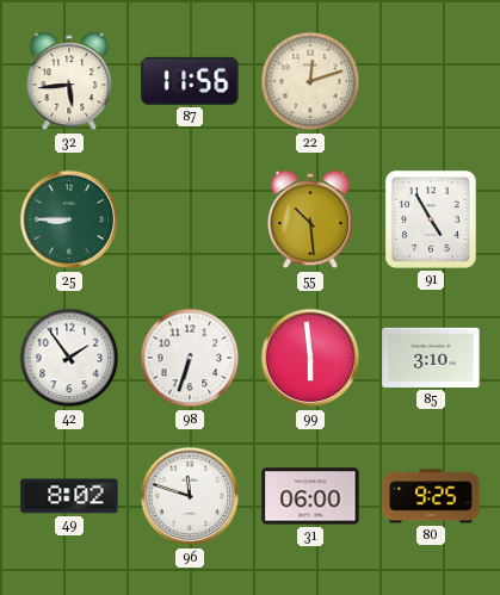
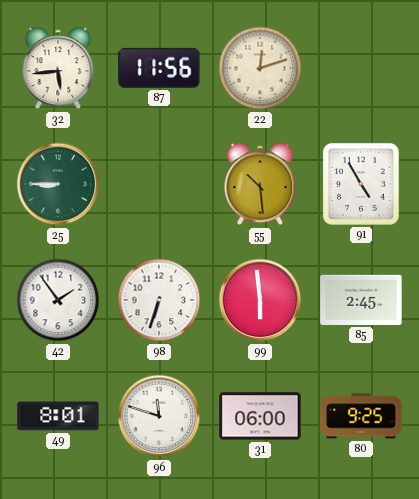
85: 3:10 -> 2:45
49: 8:02 -> 8:01
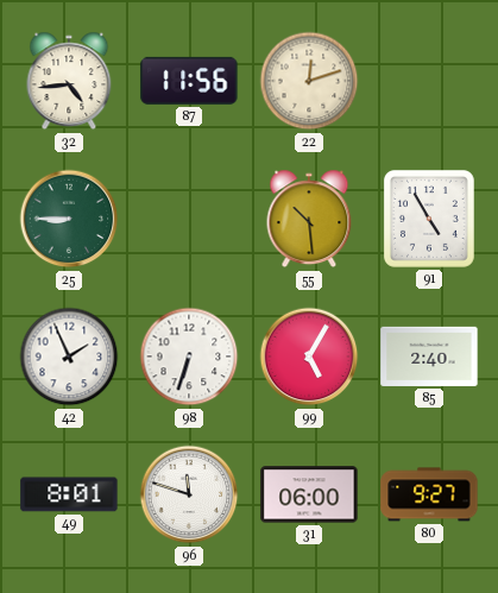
32: 5:44 -> 4:44
42: 1:54 -> 1:56
99: 5:59 -> 5:05
85: 2:45 -> 2:40
80: 9:25 -> 9:27
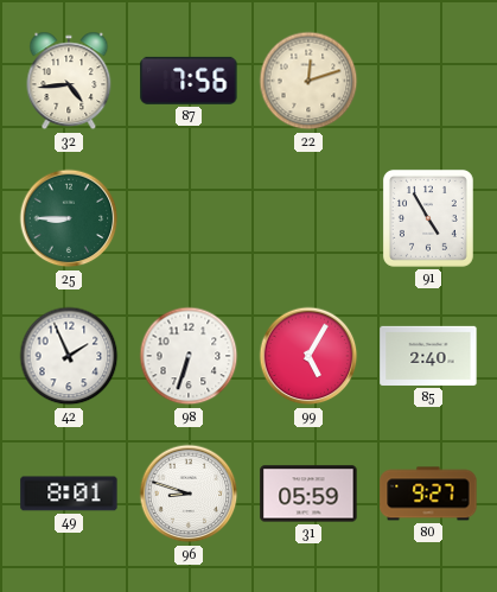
87: 11:56 -> 7:56
55: 10:29 -> none
96: 11:48 -> 8:48
31: 06:00 -> 05:59
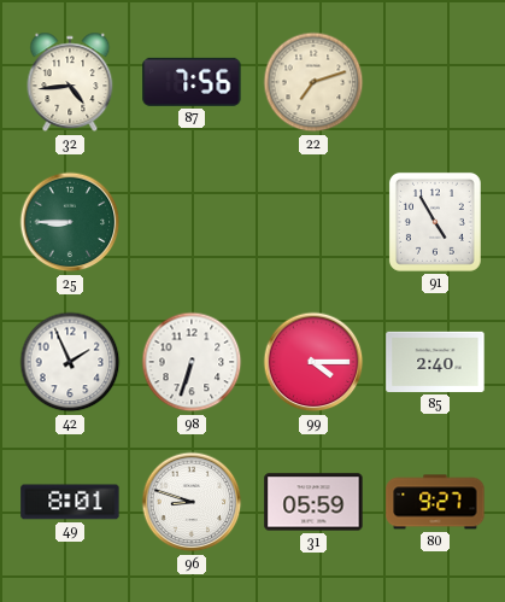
22: 12:12 -> 7:12
99: 5:05 -> 4:15
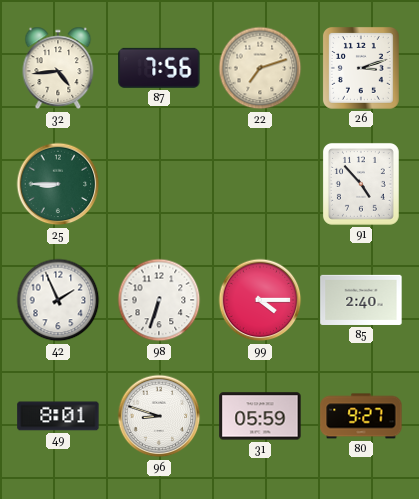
26: none -> 3:12
91: 4:55 -> 4:53
